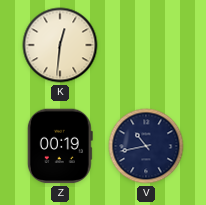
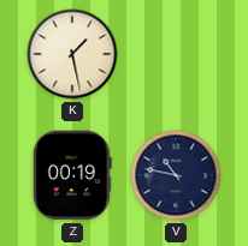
K: 12:31 -> 1:28
V: 10:43 -> 10:47
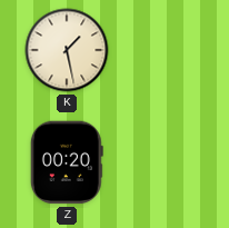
Z: 00:19 -> 00:20
V: 10:47 -> none
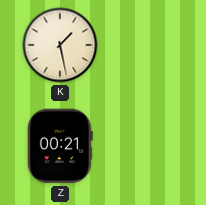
Z: 00:20 -> 00:21
